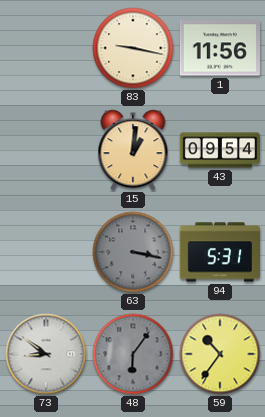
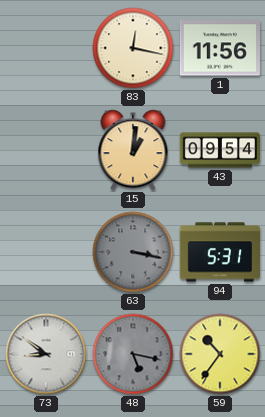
83: 9:17 -> 12:17
48: 6:06 -> 5:17
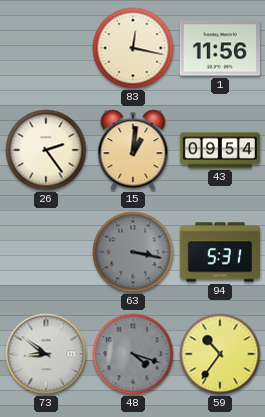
26: none -> 2:24
48: 5:17 -> 4:18
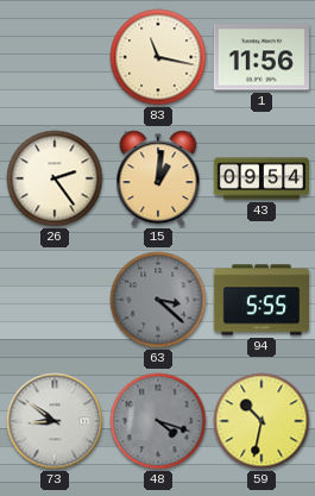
83: 12:17 -> 11:17
63: 3:17 -> 3:22
94: 5:31 -> 5:55
59: 10:36 -> 10:32
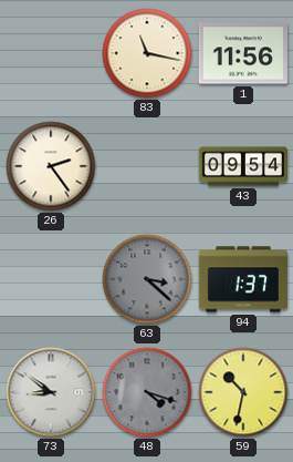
15: 1:01 -> none
94: 5:55 -> 1:37
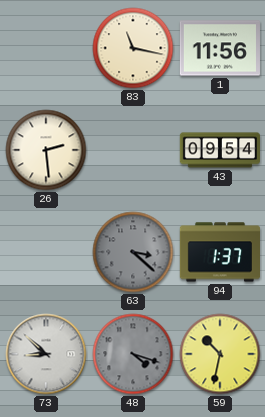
26: 2:24 -> 2:29
73: 8:51 -> 8:52
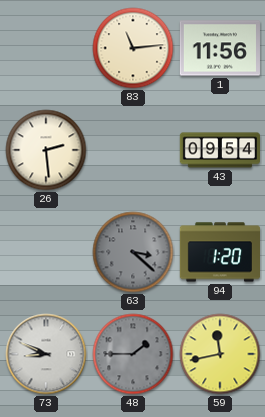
83: 11:17 -> 11:14
94: 1:37 -> 1:20
73: 8:52 -> 8:49
48: 4:18 -> 1:45
59: 10:32 -> 11:43
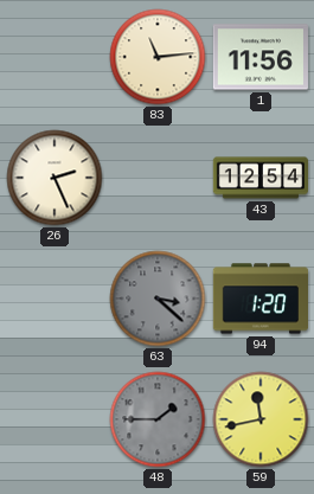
26: 2:29 -> 2:26
43: 09:54 -> 12:54
73: 8:49 -> none
